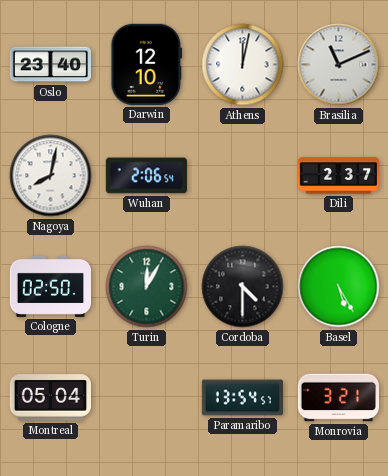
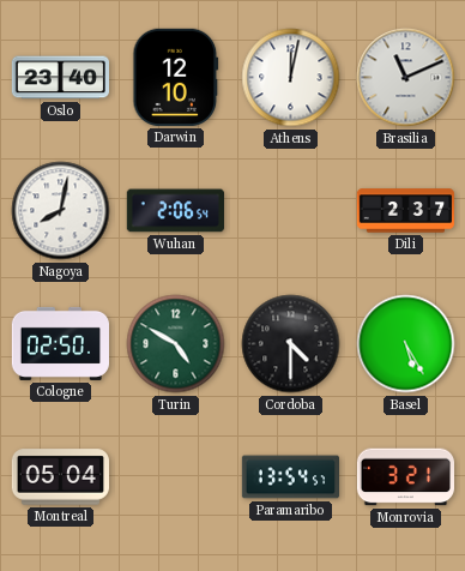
Turin: 12:05 -> 4:50
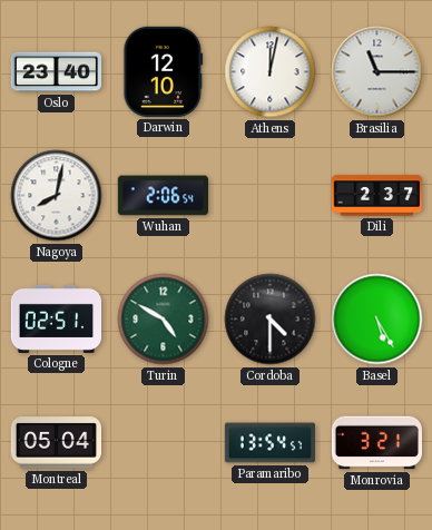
Brasilia: 11:11 -> 11:15
Cologne: 02:50 -> 02:51
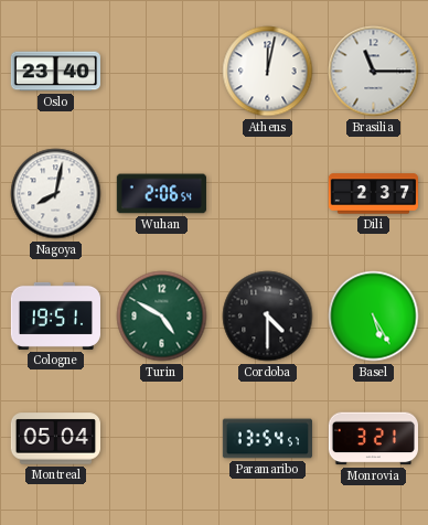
Darwin: 12:10 -> none
Cologne: 02:51 -> 19:51
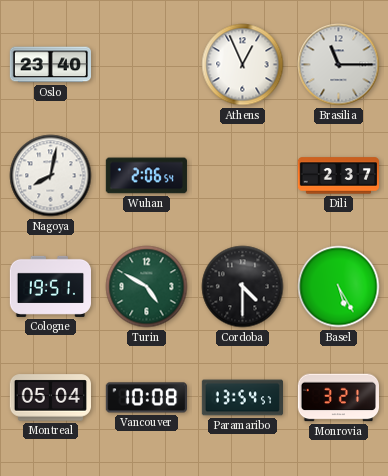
Athens: 12:02 -> 12:56
Vancouver: none -> 10:08
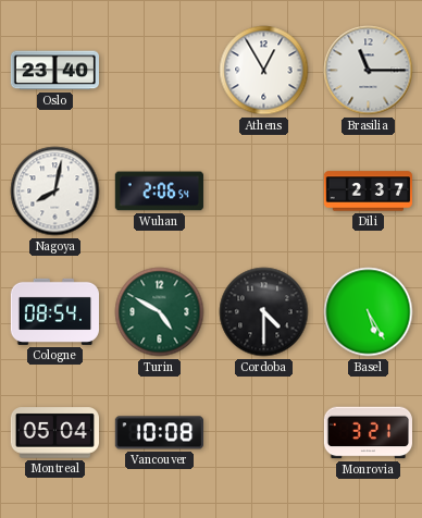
Athens: 12:56 -> 12:55
Cologne: 19:51 -> 08:54
Paramaribo: 13:54 -> none
